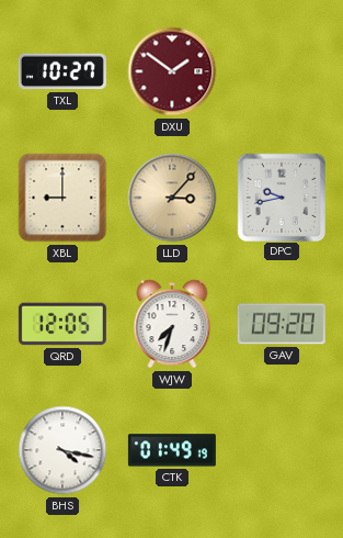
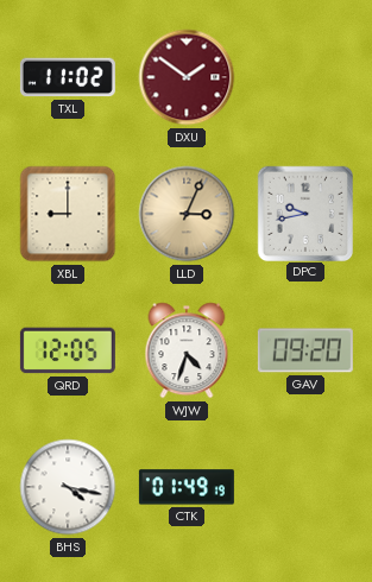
TXL: 10:27 -> 11:02
LLD: 3:07 -> 3:04
WJW: 7:33 -> 4:33
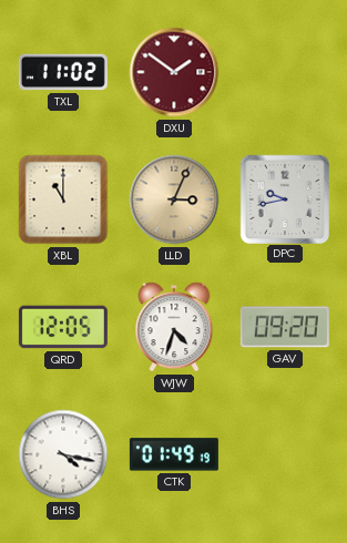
XBL: 9:00 -> 11:00
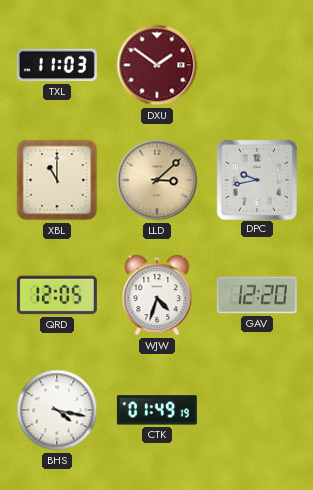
TXL: 11:02 -> 11:03
LLD: 3:04 -> 3:08
GAV: 09:20 -> 12:20
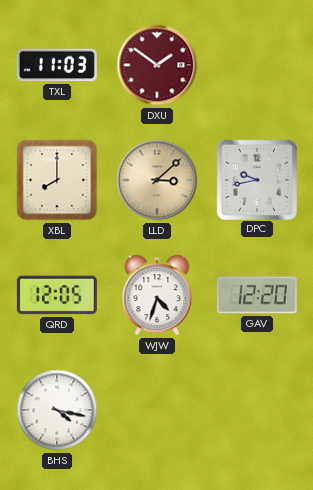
XBL: 11:00 -> 8:00
CTK: 01:49 -> none
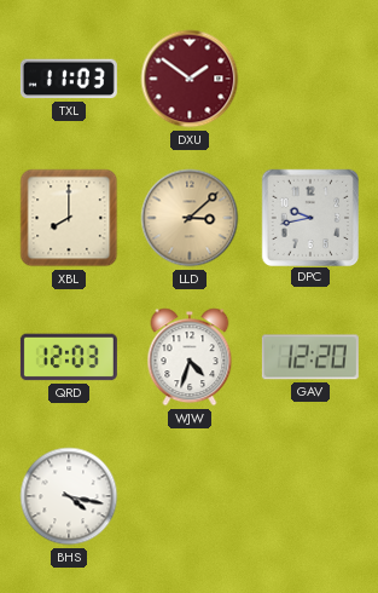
QRD: 12:05 -> 12:03
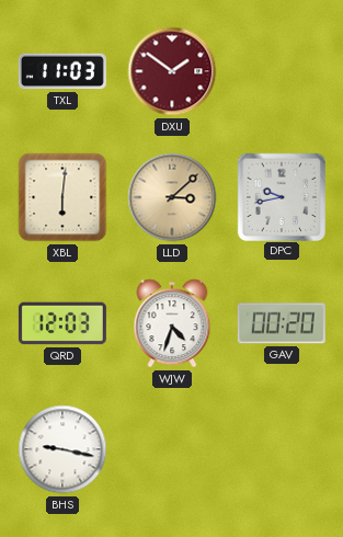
XBL: 8:00 -> 6:01
GAV: 12:20 -> 00:20
BHS: 4:17 -> 9:17
